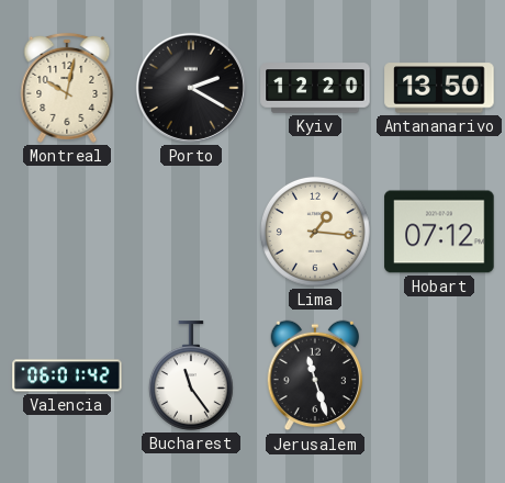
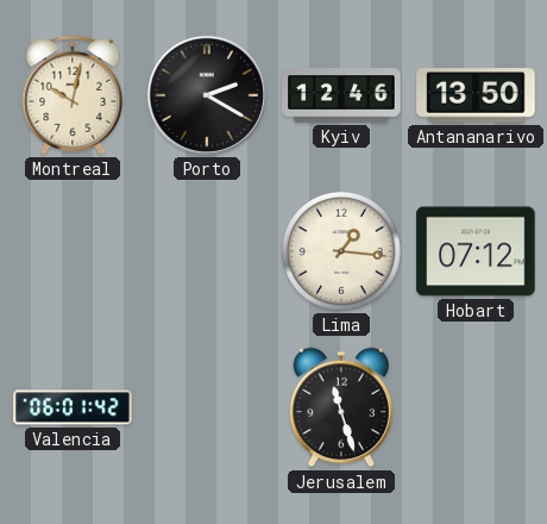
Kyiv: 12:20 -> 12:46
Bucharest: 11:24 -> none
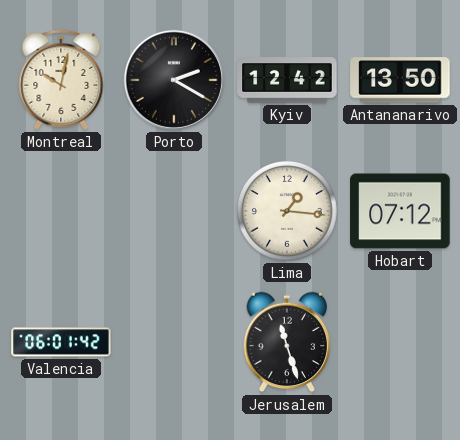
Kyiv: 12:46 -> 12:42
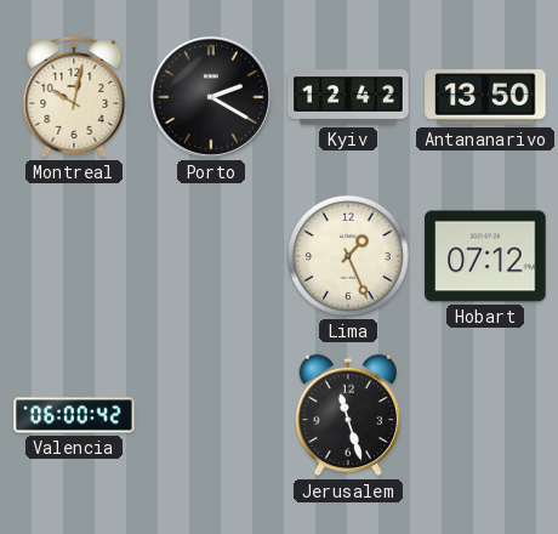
Lima: 1:16 -> 1:26
Valencia: 06:01 -> 06:00
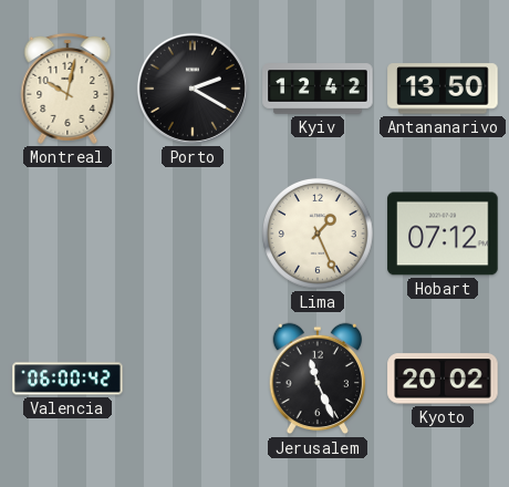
Jerusalem: 11:27 -> 11:26
Kyoto: none -> 20:02
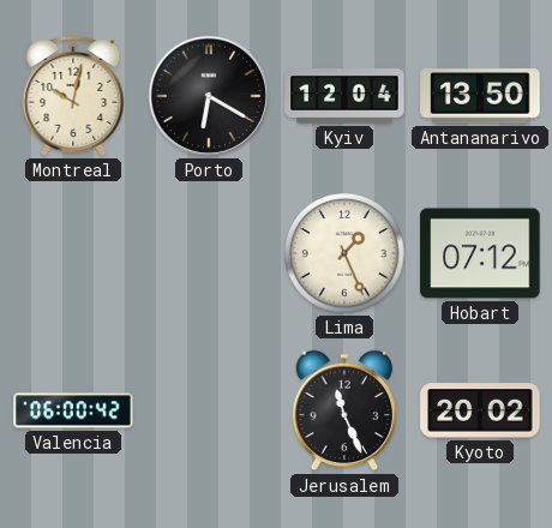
Porto: 2:20 -> 6:20
Kyiv: 12:42 -> 12:04
